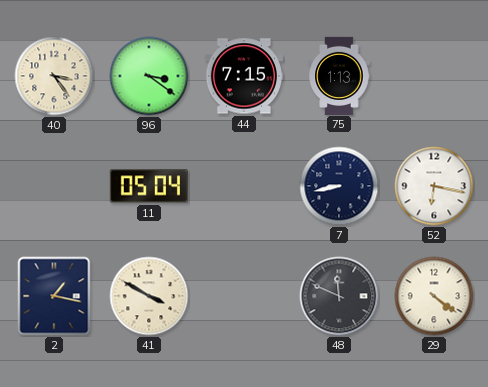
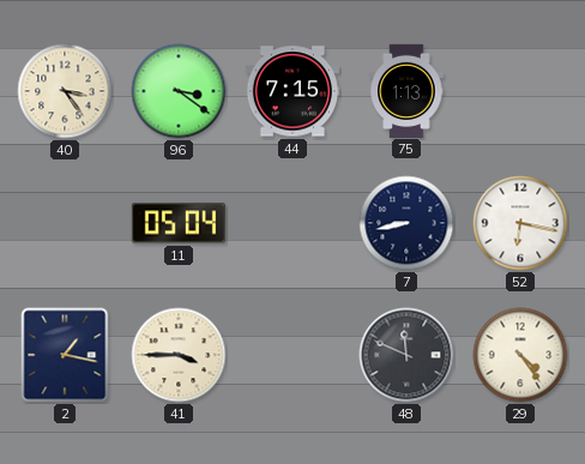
41: 3:50 -> 3:45
29: 4:21 -> 4:24
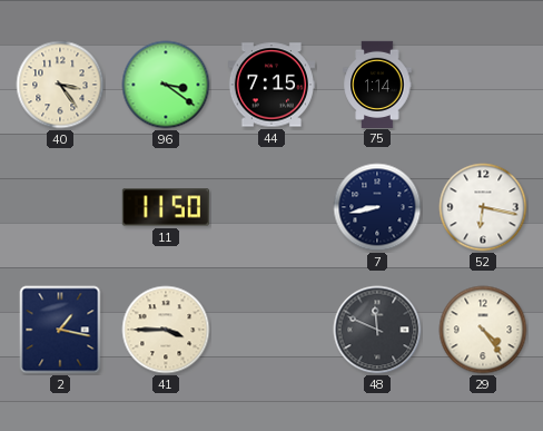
75: 1:13 -> 1:14
11: 05:04 -> 11:50
